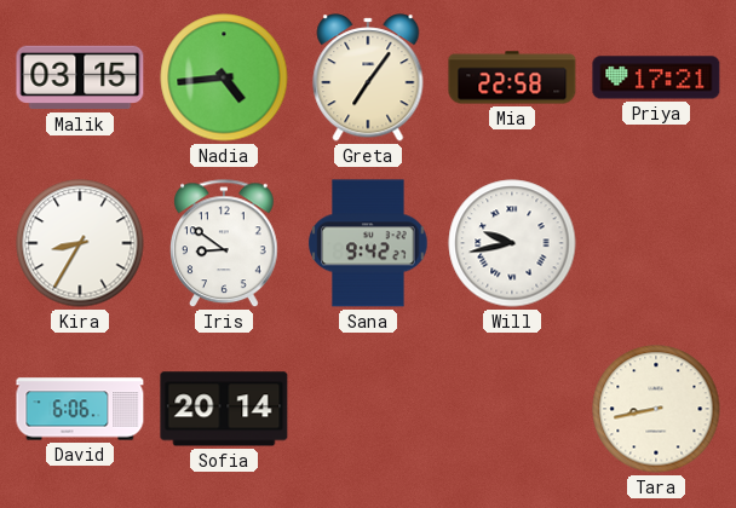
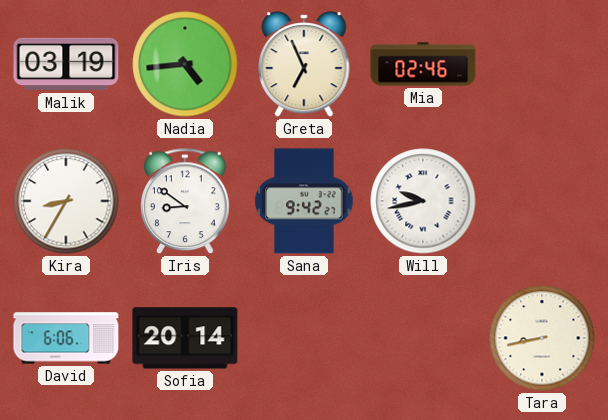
Malik: 03:15 -> 03:19
Greta: 7:06 -> 6:56
Mia: 22:58 -> 02:46
Priya: 17:21 -> none
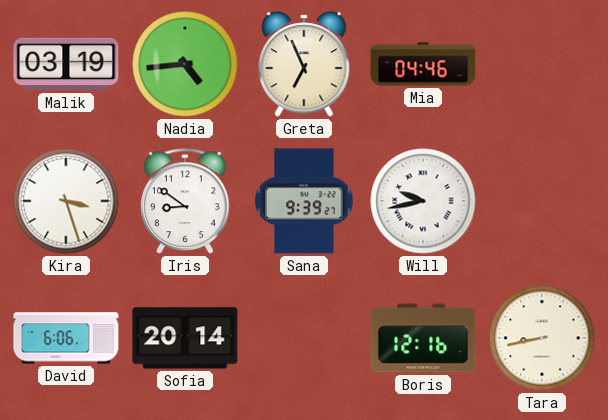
Mia: 02:46 -> 04:46
Kira: 8:35 -> 3:27
Sana: 9:42 -> 9:39
Boris: none -> 12:16
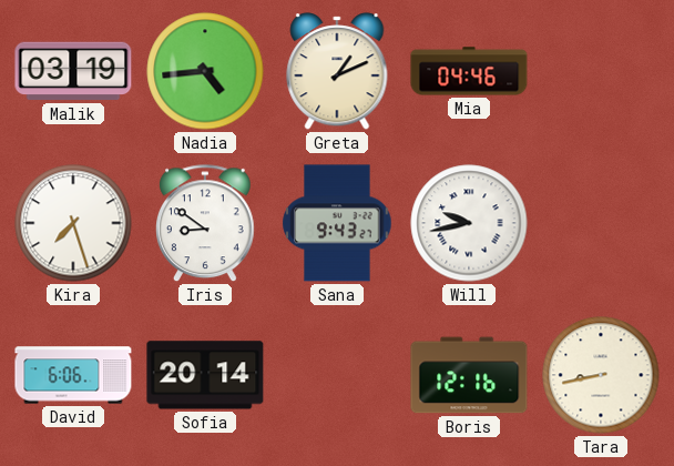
Greta: 6:56 -> 1:11
Kira: 3:27 -> 7:27
Sana: 9:39 -> 9:43
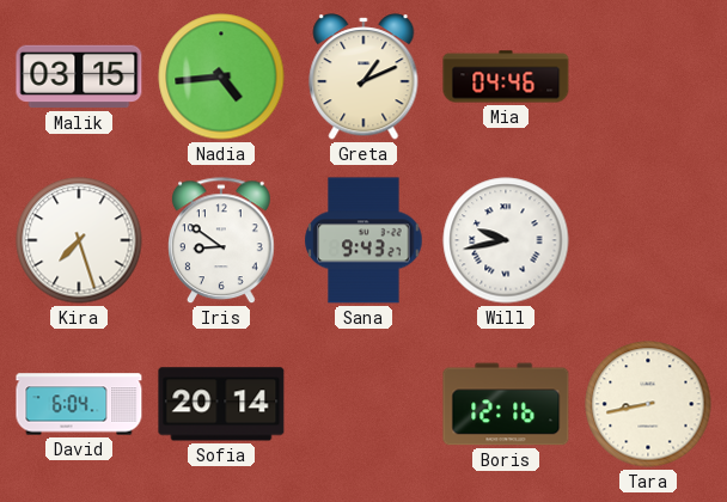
Malik: 03:19 -> 03:15
David: 6:06 -> 6:04
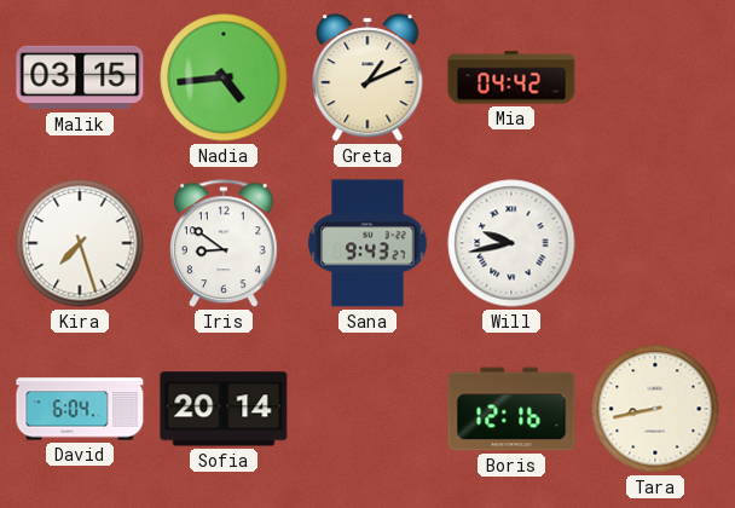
Mia: 04:46 -> 04:42
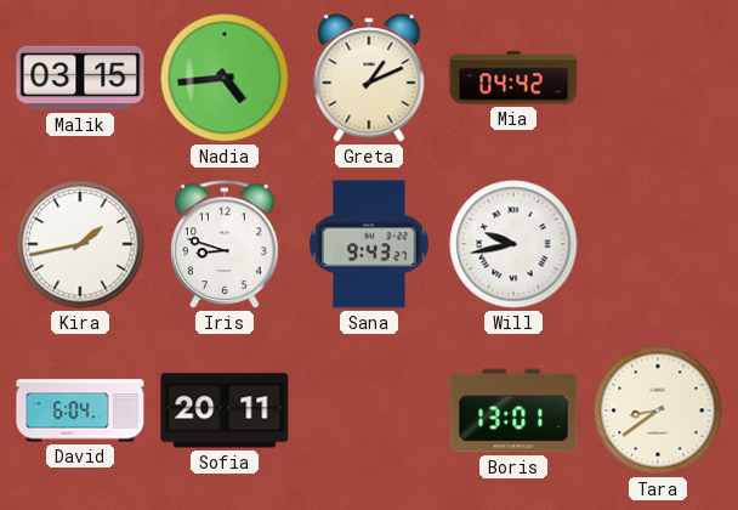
Kira: 7:27 -> 1:43
Iris: 8:51 -> 8:48
Sofia: 20:14 -> 20:11
Boris: 12:16 -> 13:01
Tara: 8:43 -> 8:39
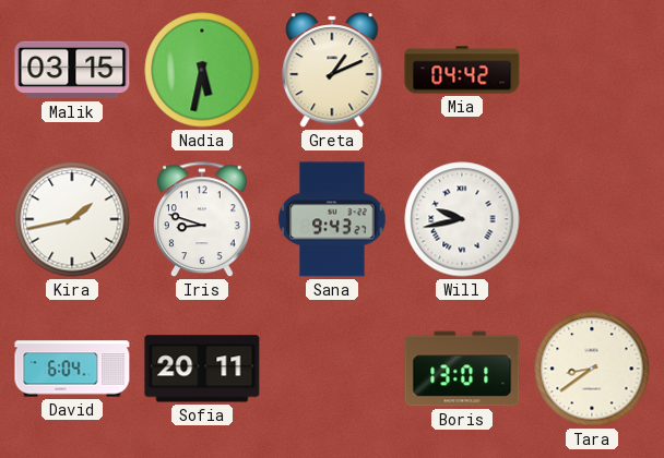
Nadia: 4:44 -> 5:32
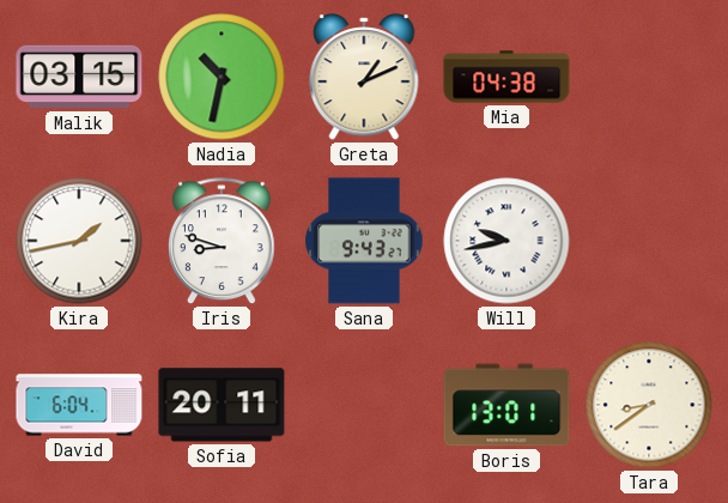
Nadia: 5:32 -> 10:32
Mia: 04:42 -> 04:38
